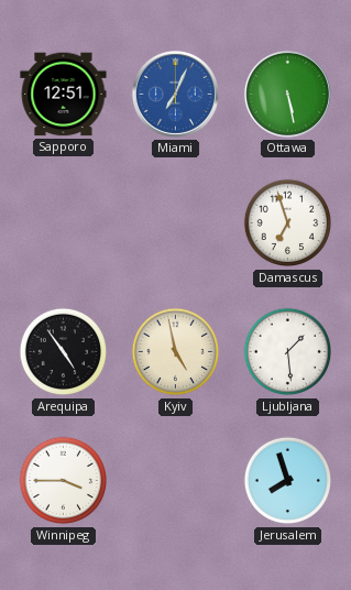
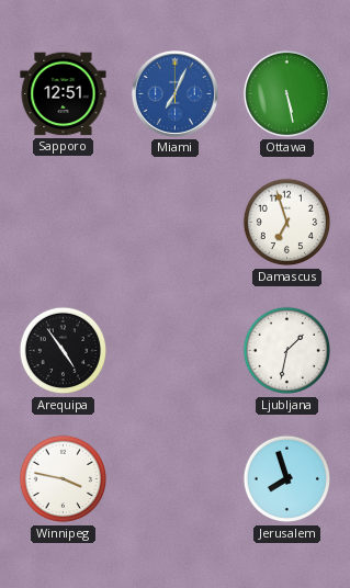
Kyiv: 4:58 -> none
Ljubljana: 1:29 -> 1:32
Winnipeg: 3:45 -> 3:47
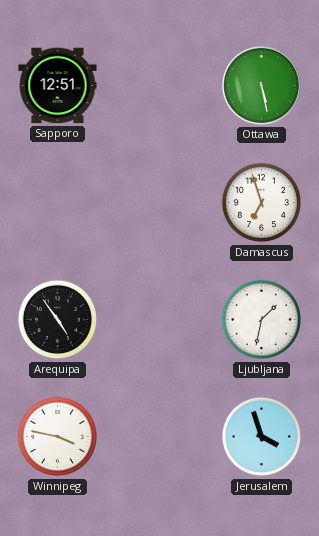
Miami: 7:04 -> none
Jerusalem: 7:57 -> 3:57
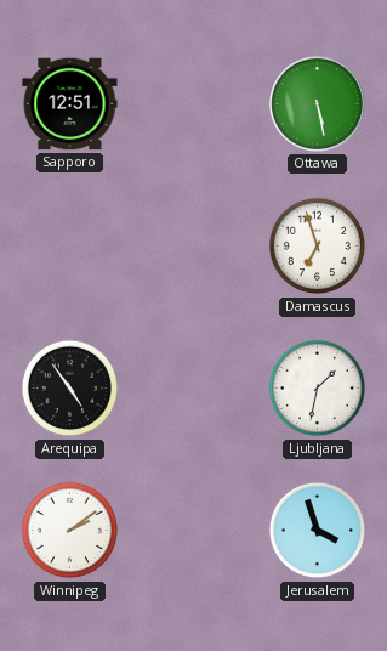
Winnipeg: 3:47 -> 2:09
